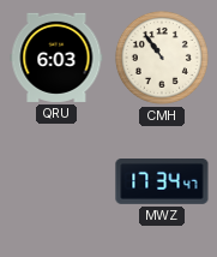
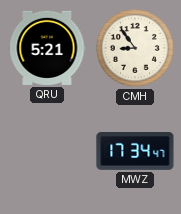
QRU: 6:03 -> 5:21
CMH: 10:54 -> 8:54
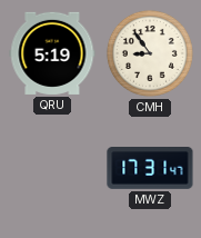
QRU: 5:21 -> 5:19
MWZ: 17:34 -> 17:31
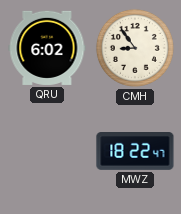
QRU: 5:19 -> 6:02
MWZ: 17:31 -> 18:22
